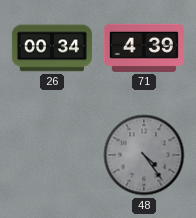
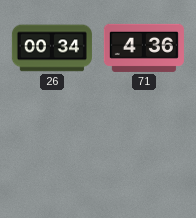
71: 4:39 -> 4:36
48: 4:24 -> none
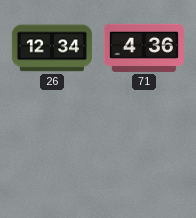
26: 00:34 -> 12:34
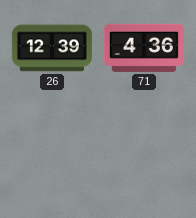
26: 12:34 -> 12:39
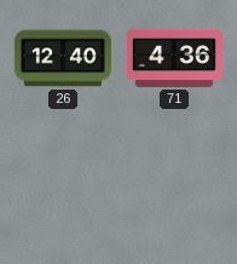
26: 12:39 -> 12:40
